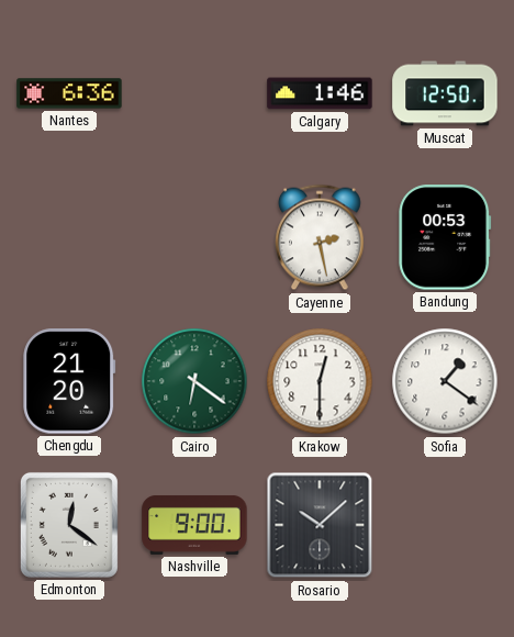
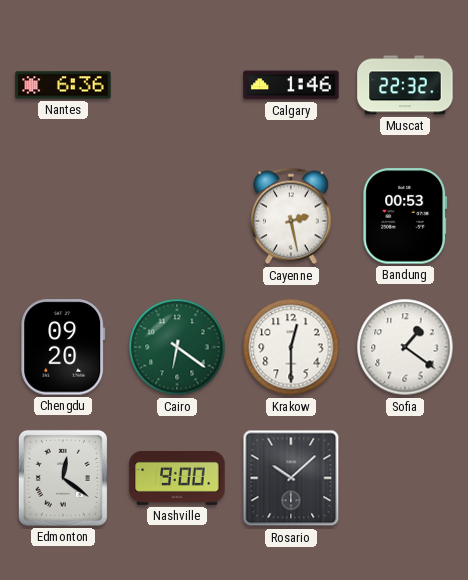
Muscat: 12:50 -> 22:32
Chengdu: 21:20 -> 09:20
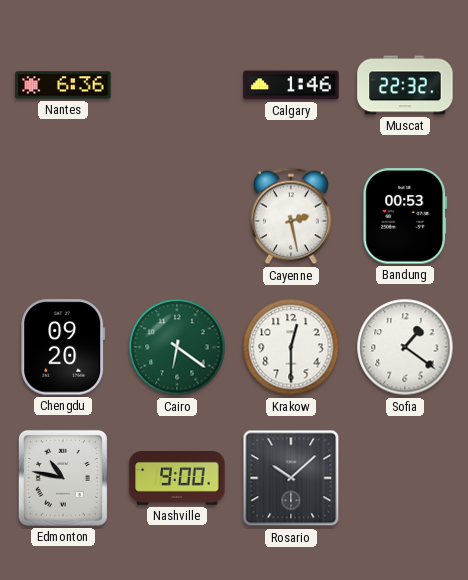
Edmonton: 12:21 -> 10:47
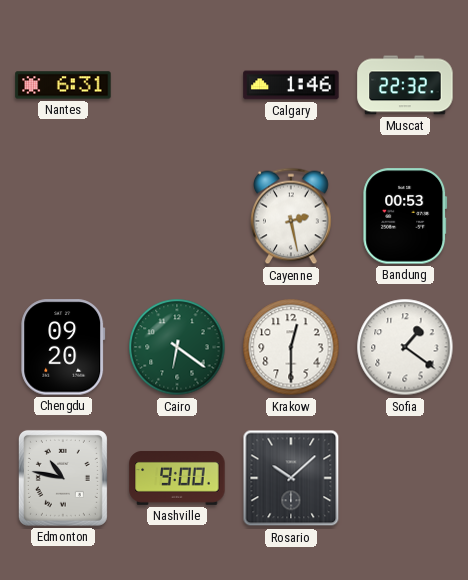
Nantes: 6:36 -> 6:31
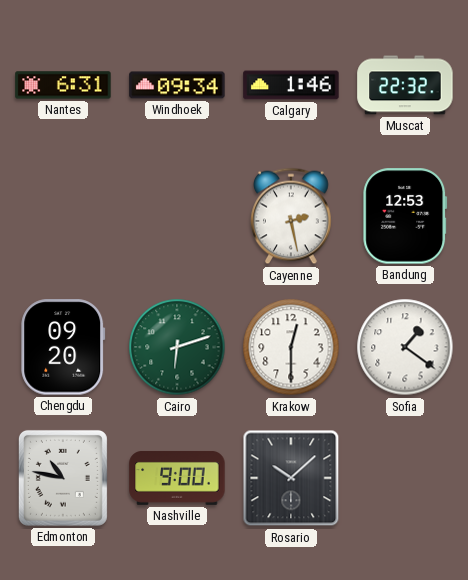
Windhoek: none -> 09:34
Bandung: 00:53 -> 12:53
Cairo: 6:21 -> 6:12
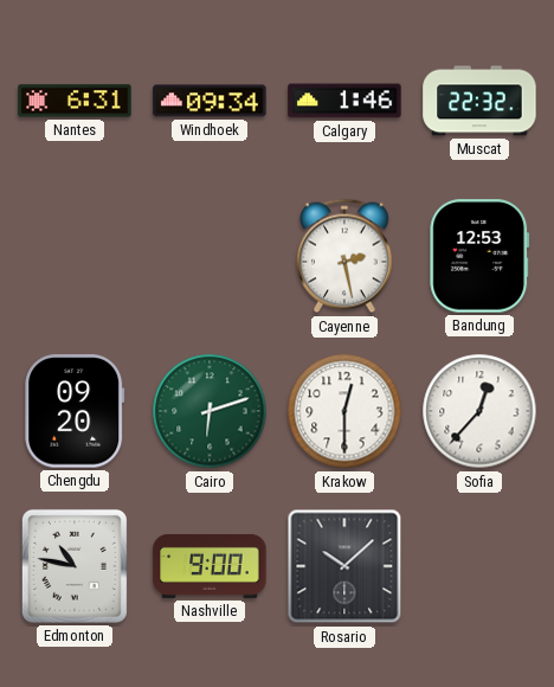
Sofia: 1:21 -> 12:37
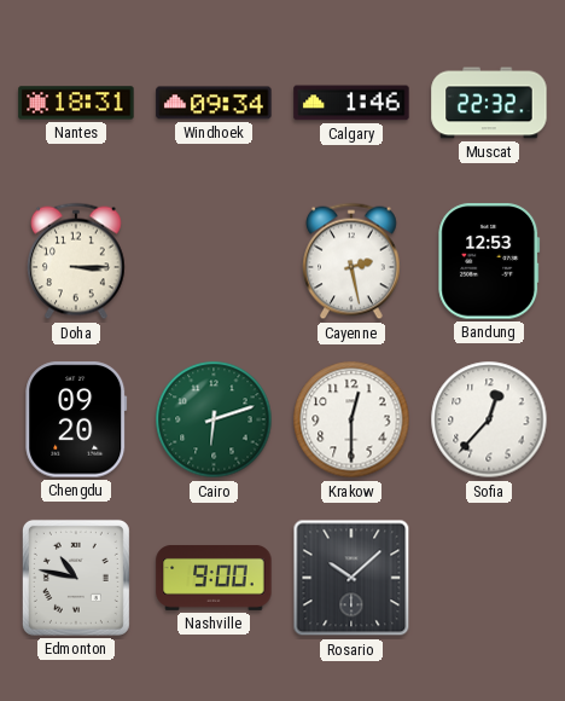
Nantes: 6:31 -> 18:31
Doha: none -> 3:15
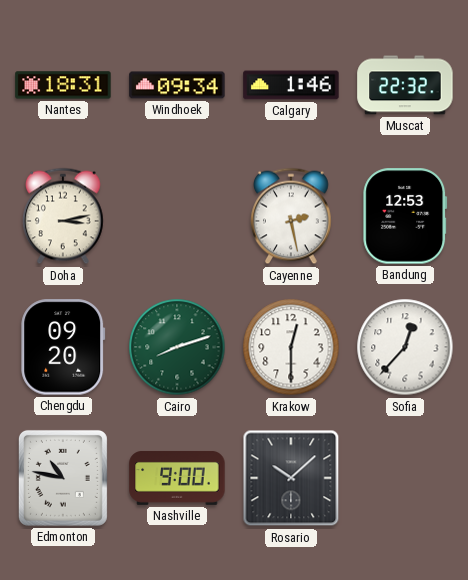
Doha: 3:15 -> 3:13
Cairo: 6:12 -> 8:12
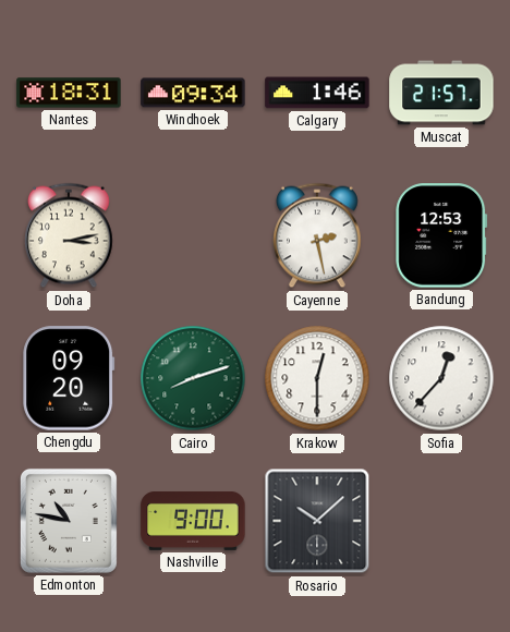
Muscat: 22:32 -> 21:57
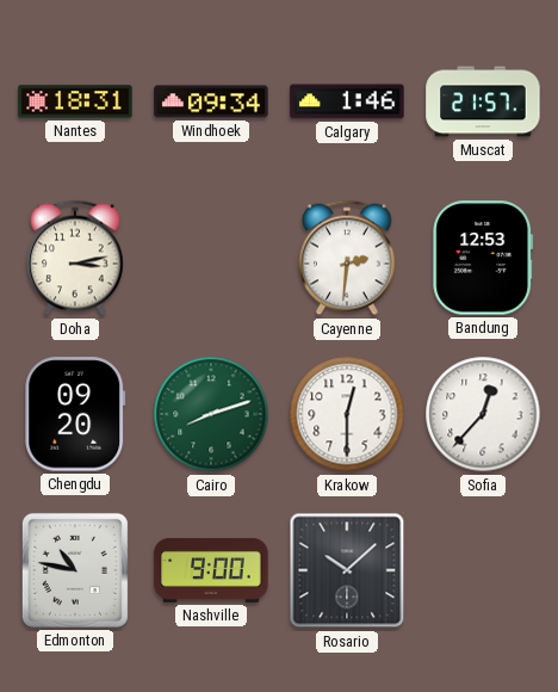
Cayenne: 2:28 -> 2:31
